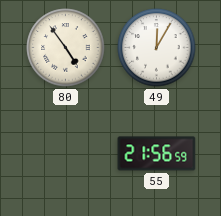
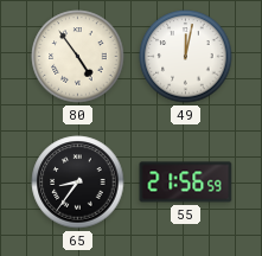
49: 12:05 -> 12:02
65: none -> 8:36
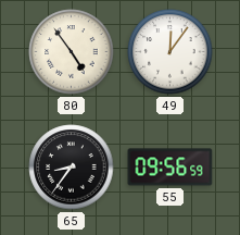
49: 12:02 -> 12:06
55: 21:56 -> 09:56
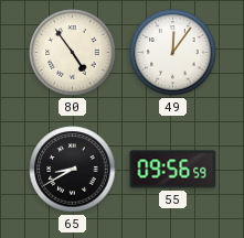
65: 8:36 -> 8:40
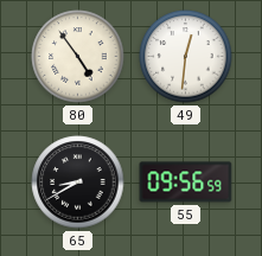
49: 12:06 -> 12:31
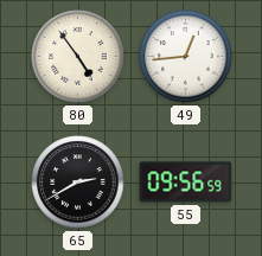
49: 12:31 -> 12:44
65: 8:40 -> 2:40
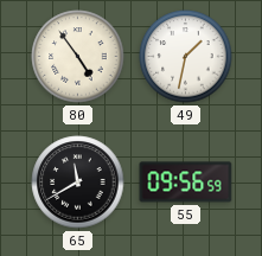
49: 12:44 -> 1:32
65: 2:40 -> 11:40
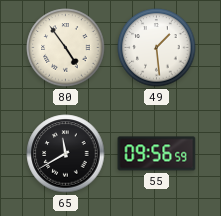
49: 1:32 -> 1:29
